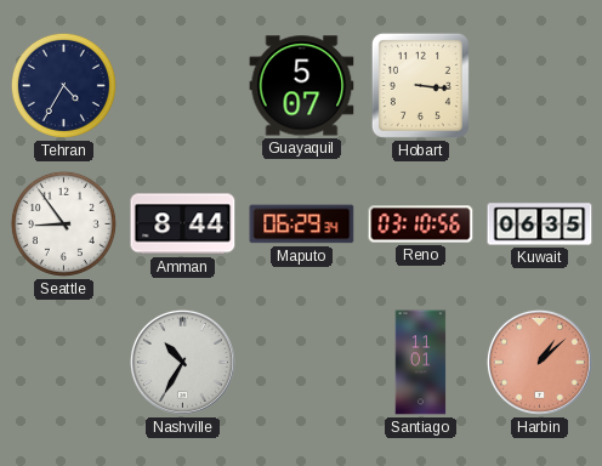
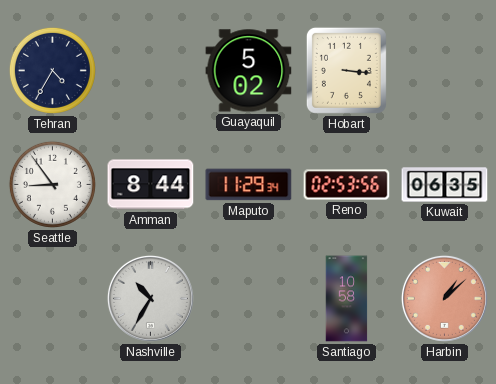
Guayaquil: 5:07 -> 5:02
Maputo: 06:29 -> 11:29
Reno: 03:10 -> 02:53
Santiago: 11:01 -> 10:58
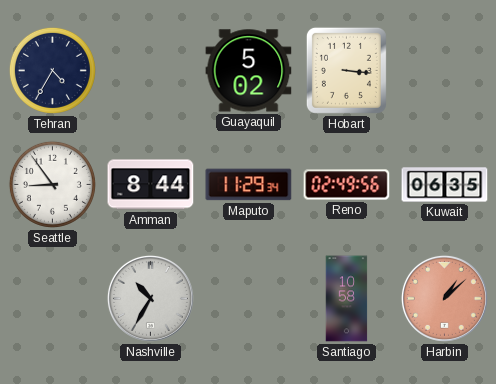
Reno: 02:53 -> 02:49
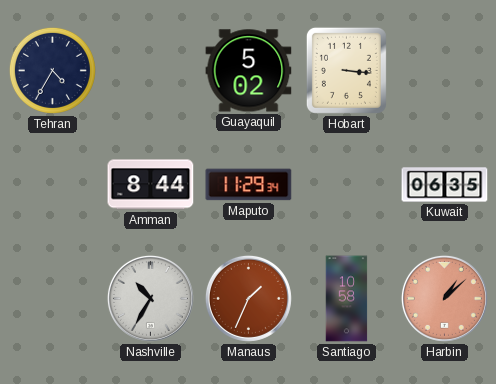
Seattle: 8:54 -> none
Reno: 02:49 -> none
Manaus: none -> 1:34
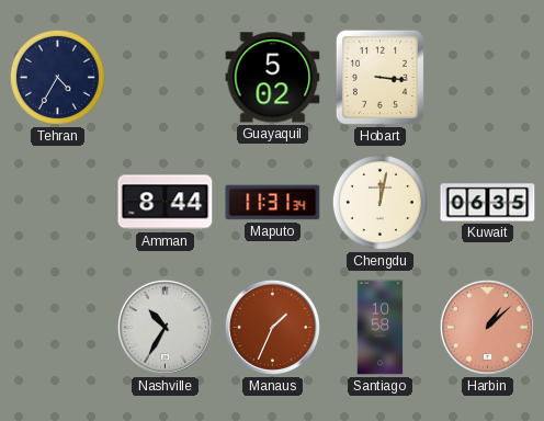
Maputo: 11:29 -> 11:31
Chengdu: none -> 12:02
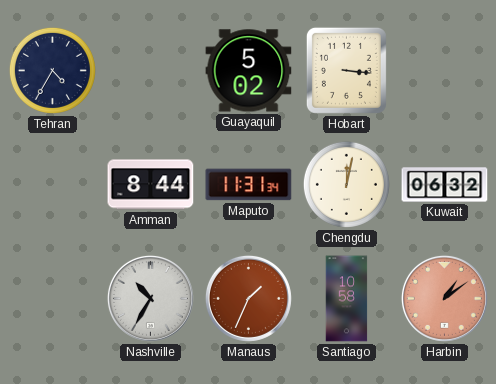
Kuwait: 06:35 -> 06:32
Harbin: 1:08 -> 1:09
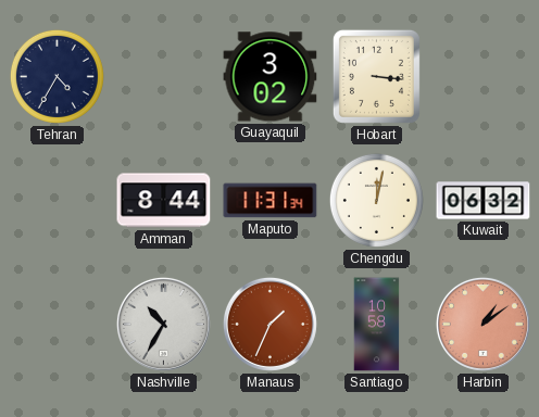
Guayaquil: 5:02 -> 3:02
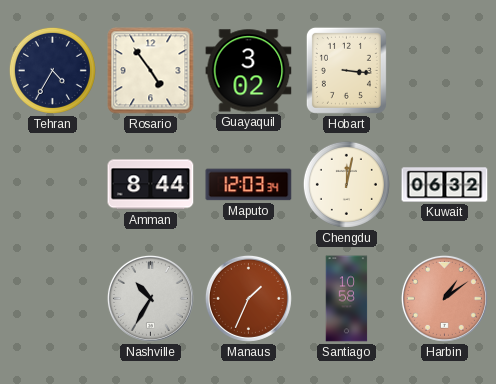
Rosario: none -> 4:54
Maputo: 11:31 -> 12:03
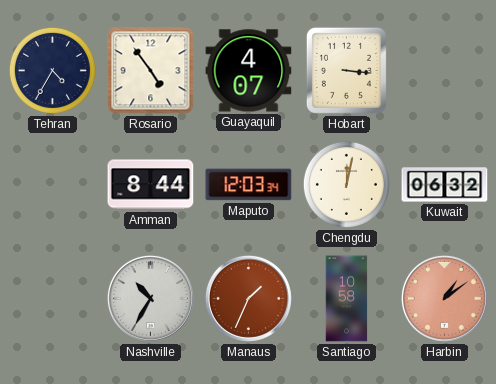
Guayaquil: 3:02 -> 4:07
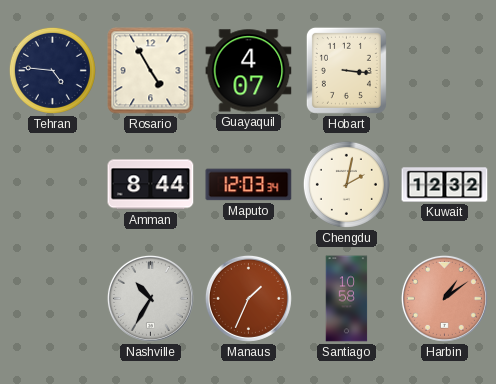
Tehran: 4:35 -> 4:46
Rosario: 4:54 -> 4:55
Chengdu: 12:02 -> 2:02
Kuwait: 06:32 -> 12:32
